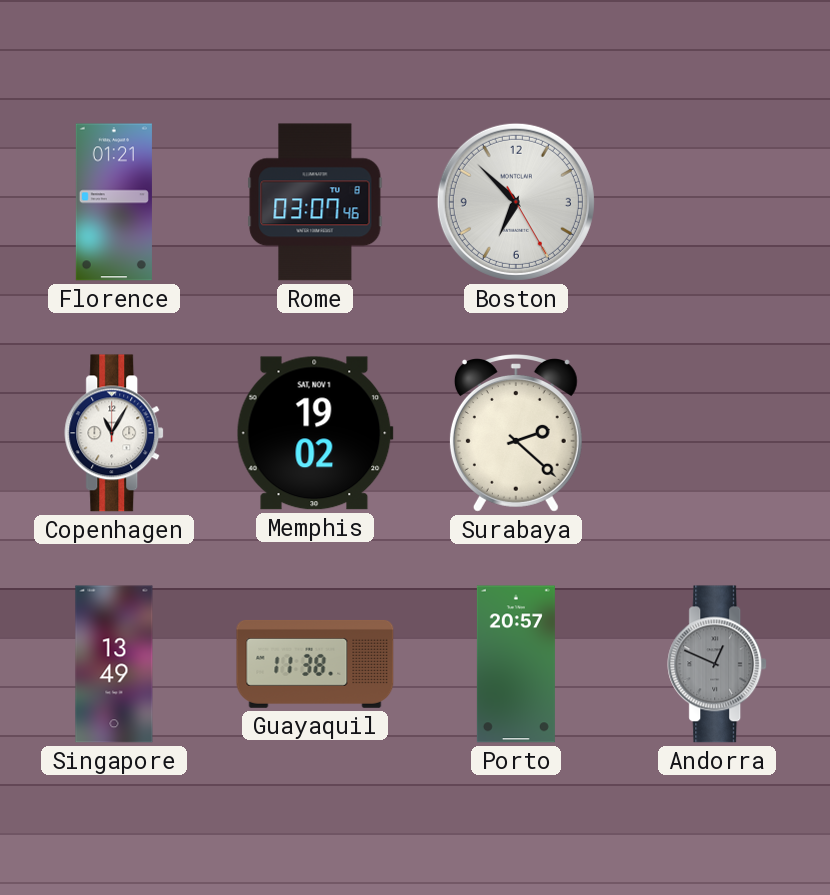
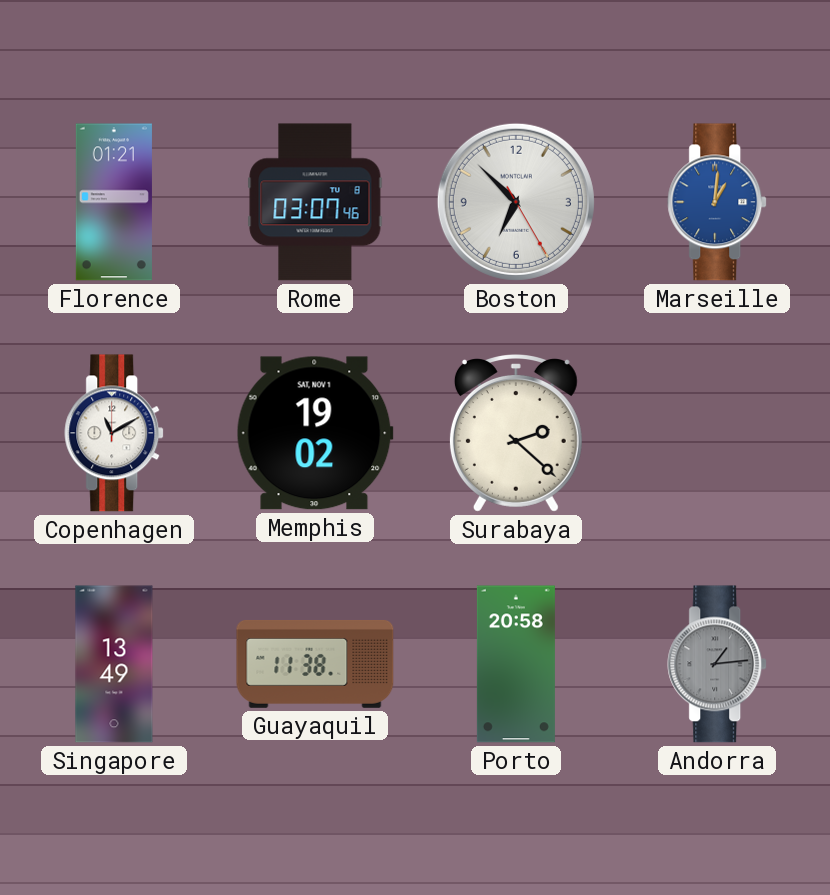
Marseille: none -> 1:01
Copenhagen: 11:05 -> 11:10
Porto: 20:57 -> 20:58
Andorra: 12:49 -> 1:14
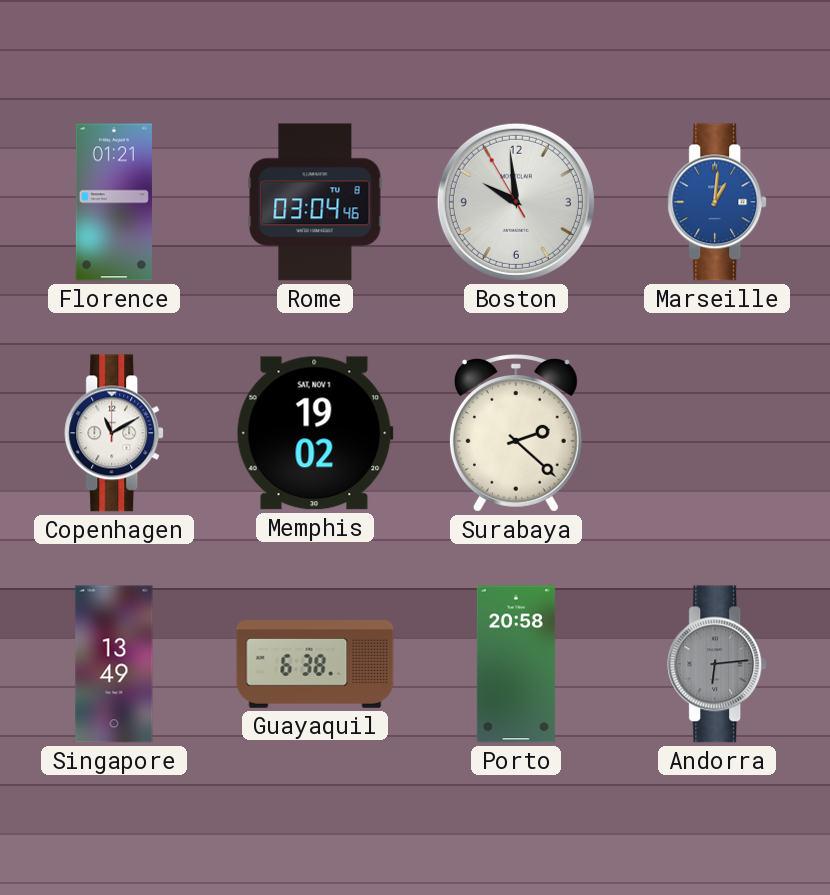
Rome: 03:07 -> 03:04
Boston: 6:52 -> 9:58
Guayaquil: 11:38 -> 6:38
Andorra: 1:14 -> 6:14
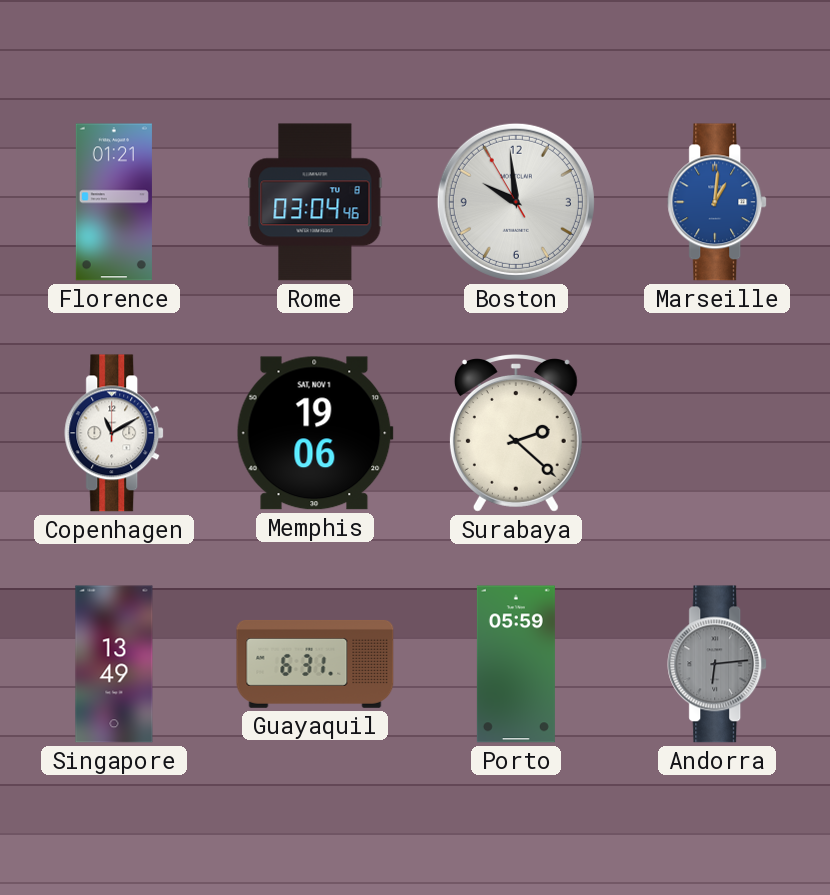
Memphis: 19:02 -> 19:06
Guayaquil: 6:38 -> 6:31
Porto: 20:58 -> 05:59
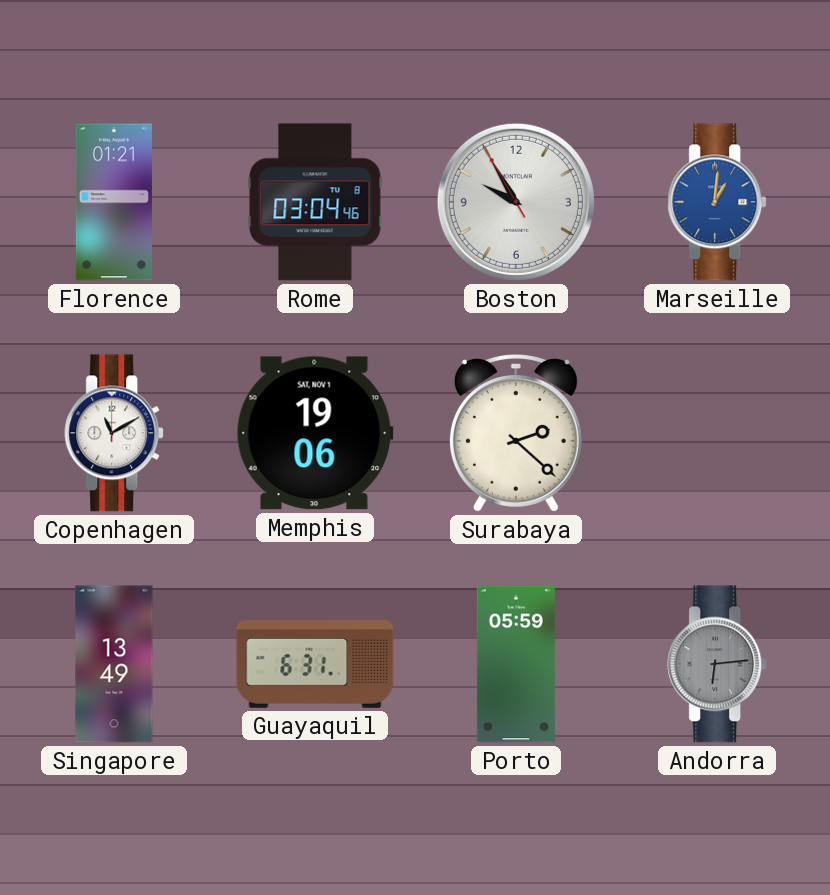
Boston: 9:58 -> 9:54
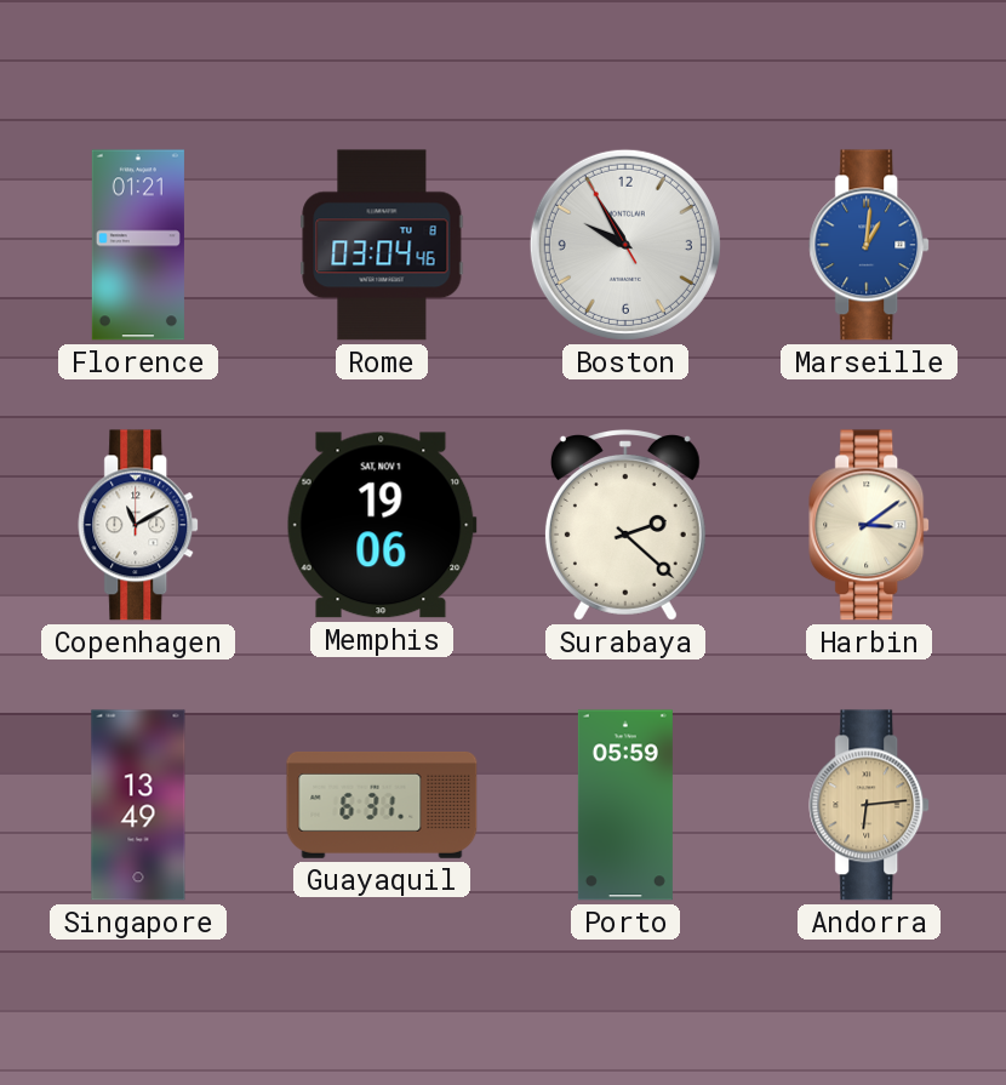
Harbin: none -> 3:09
Andorra dial: grey -> champagne
